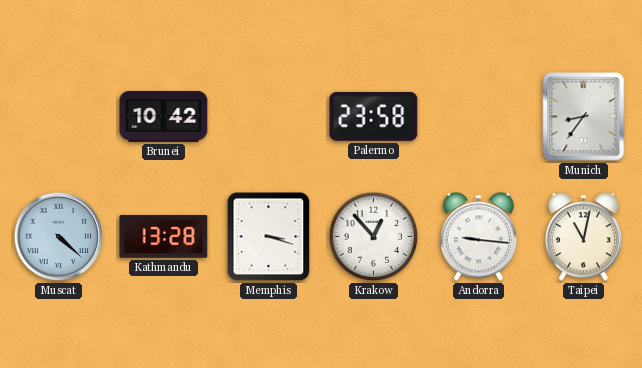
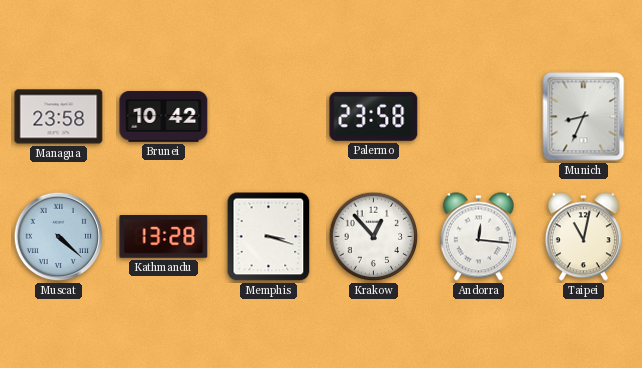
Managua: none -> 23:58
Munich: 8:36 -> 8:34
Andorra: 9:16 -> 12:16
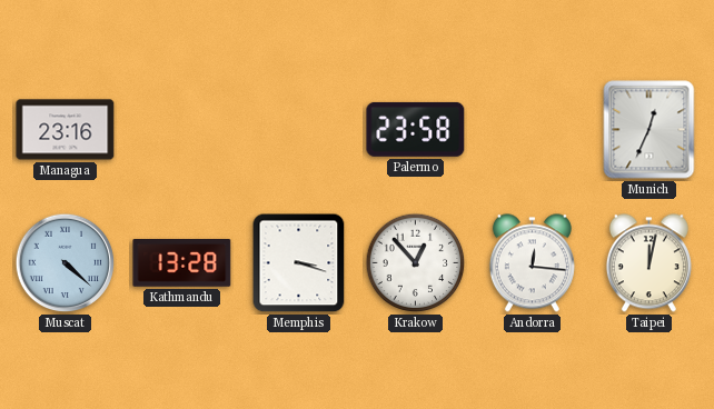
Managua: 23:58 -> 23:16
Brunei: 10:42 -> none
Munich: 8:34 -> 12:34
Taipei: 11:02 -> 12:02
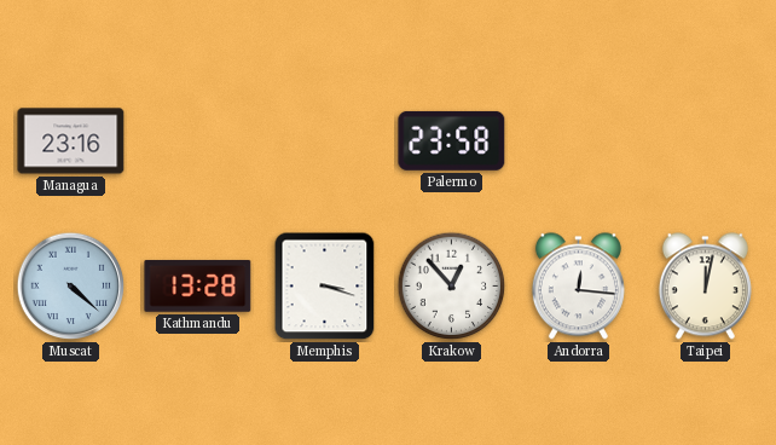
Munich: 12:34 -> none
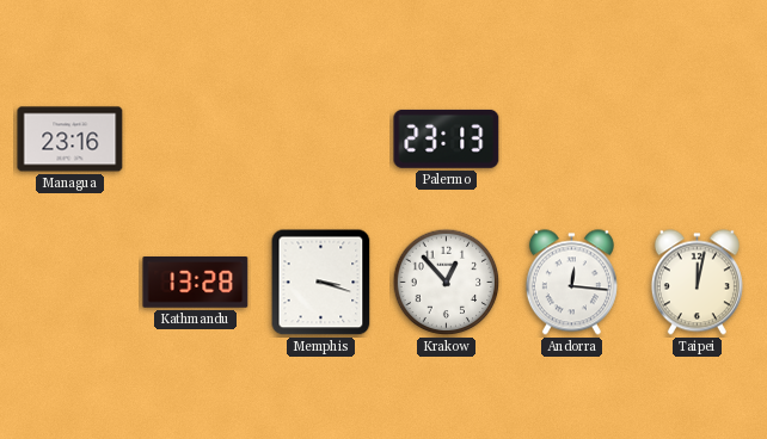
Palermo: 23:58 -> 23:13
Muscat: 4:22 -> none
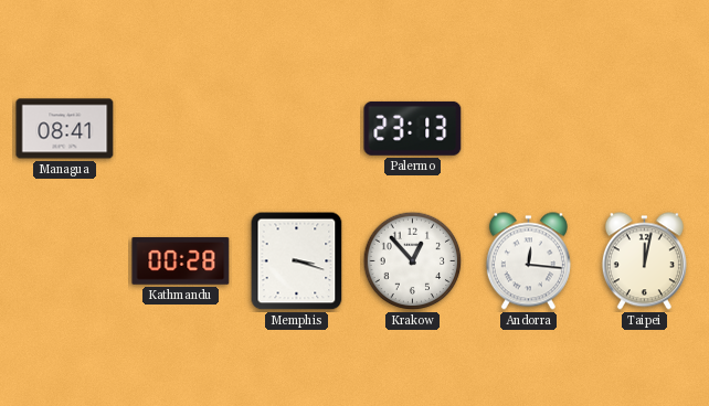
Managua: 23:16 -> 08:41
Kathmandu: 13:28 -> 00:28
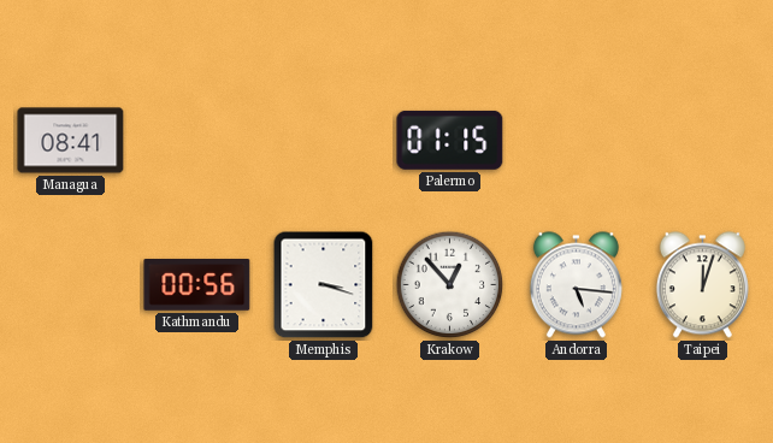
Palermo: 23:13 -> 01:15
Kathmandu: 00:28 -> 00:56
Andorra: 12:16 -> 5:16
Taipei: 12:02 -> 12:03
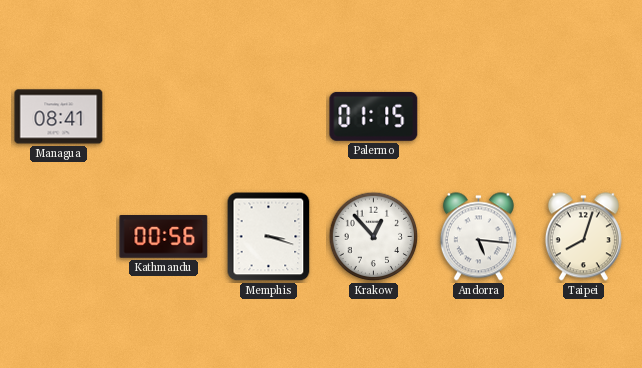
Taipei: 12:03 -> 8:03
